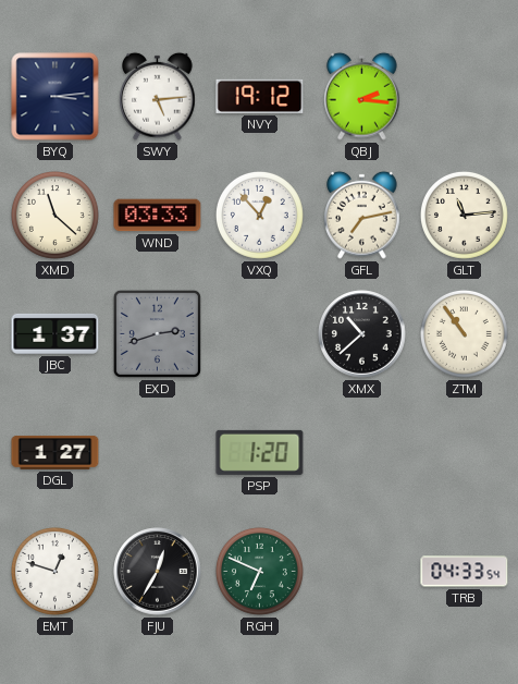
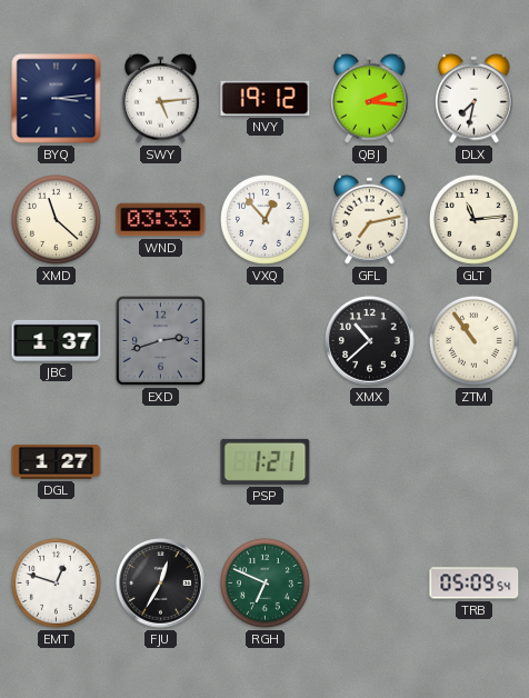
DLX: none -> 7:32
PSP: 1:20 -> 1:21
TRB: 04:33 -> 05:09
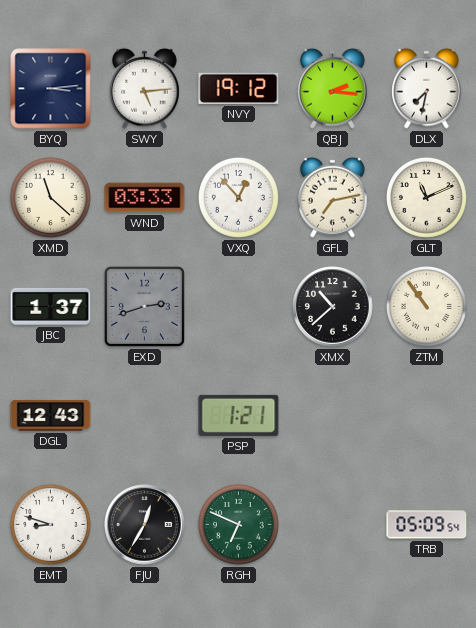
GLT: 11:14 -> 11:11
DGL: 1:27 -> 12:43
EMT: 12:48 -> 8:48
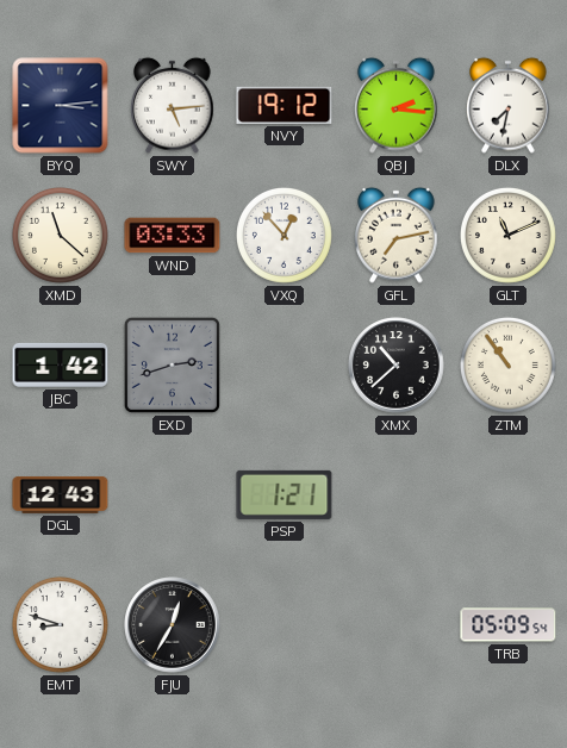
JBC: 1:37 -> 1:42
RGH: 6:49 -> none
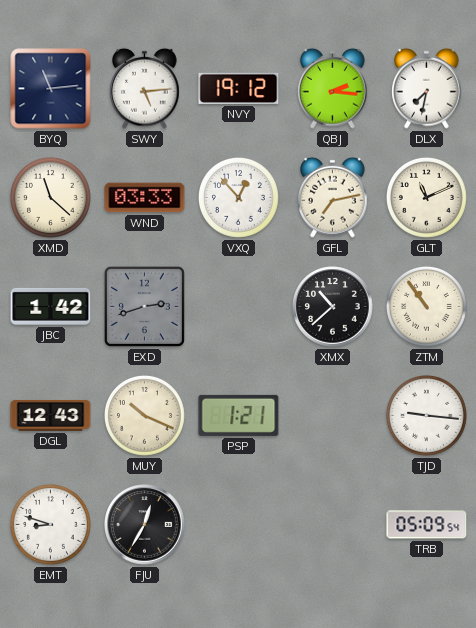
BYQ: 3:14 -> 11:14
MUY: none -> 10:19
TJD: none -> 9:16
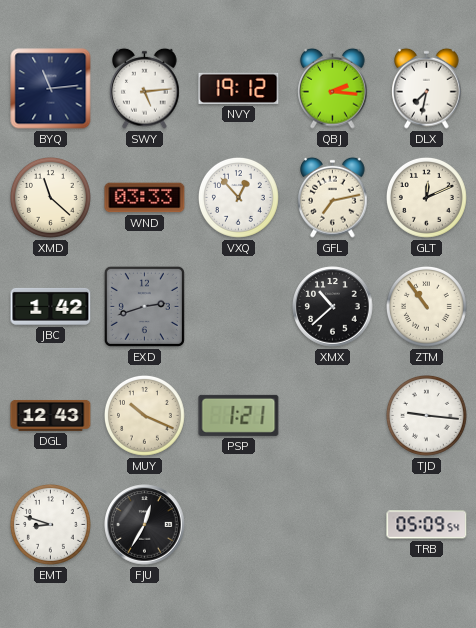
GLT: 11:11 -> 12:11
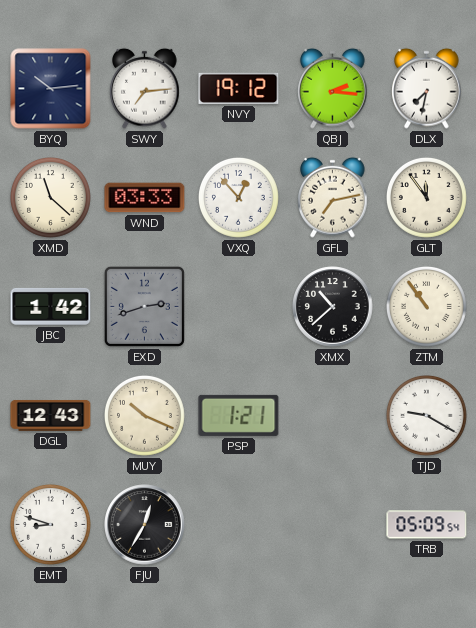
BYQ: 11:14 -> 10:14
SWY: 5:14 -> 7:14
GLT: 12:11 -> 11:54
TJD: 9:16 -> 9:20
